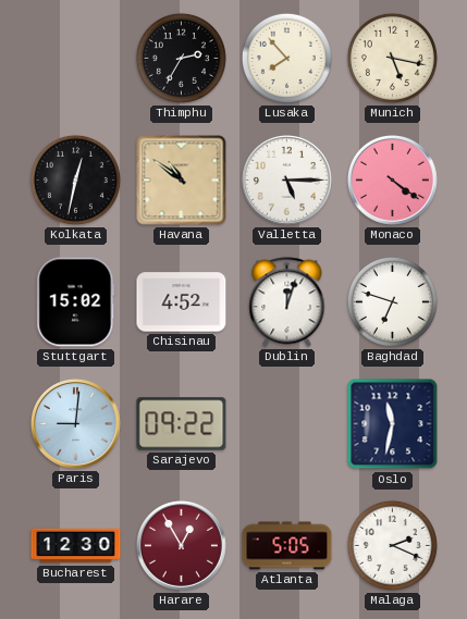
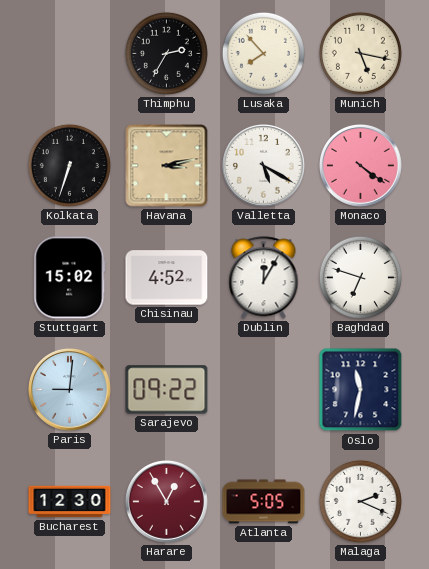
Kolkata: 12:32 -> 6:33
Havana: 10:51 -> 3:13
Valletta: 5:15 -> 5:20
Dublin: 12:03 -> 12:05
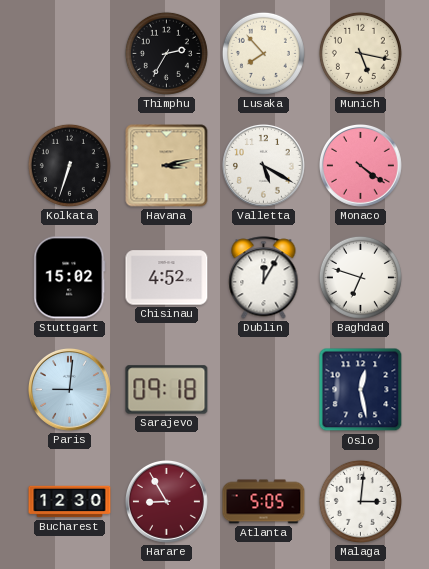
Sarajevo: 09:22 -> 09:18
Oslo: 11:32 -> 12:28
Harare: 12:55 -> 8:55
Malaga: 2:19 -> 3:01
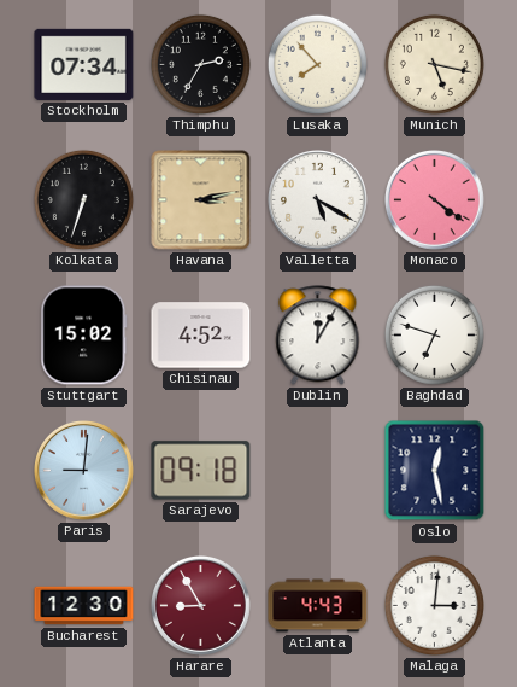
Stockholm: none -> 07:34
Atlanta: 5:05 -> 4:43
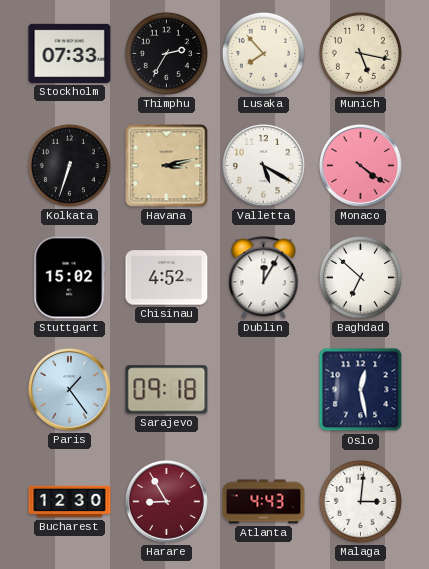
Stockholm: 07:34 -> 07:33
Baghdad: 6:48 -> 6:52
Paris: 9:01 -> 1:24
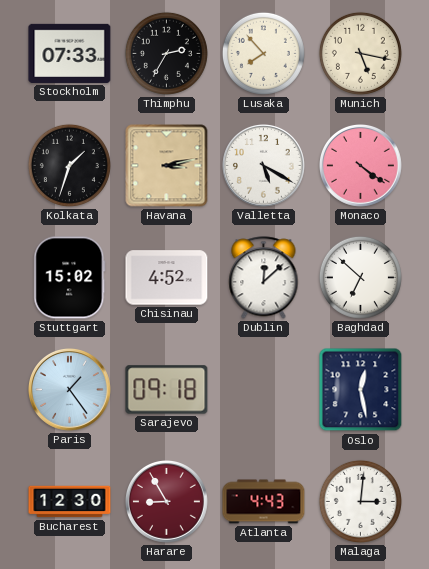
Kolkata: 6:33 -> 1:33
Dublin: 12:05 -> 12:08
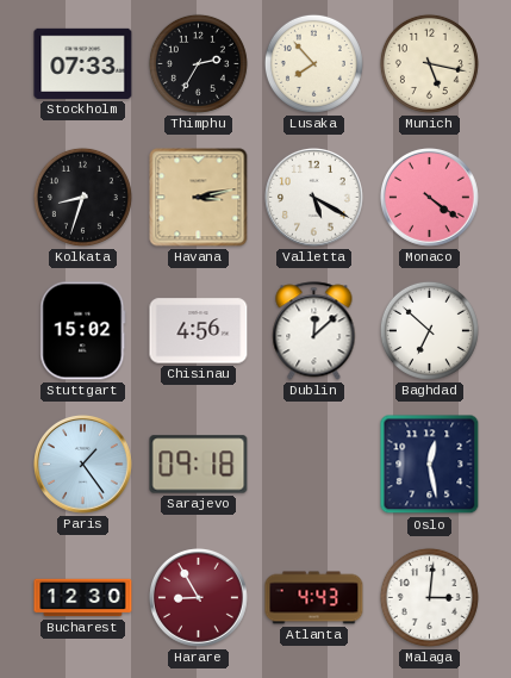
Kolkata: 1:33 -> 8:33
Chisinau: 4:52 -> 4:56
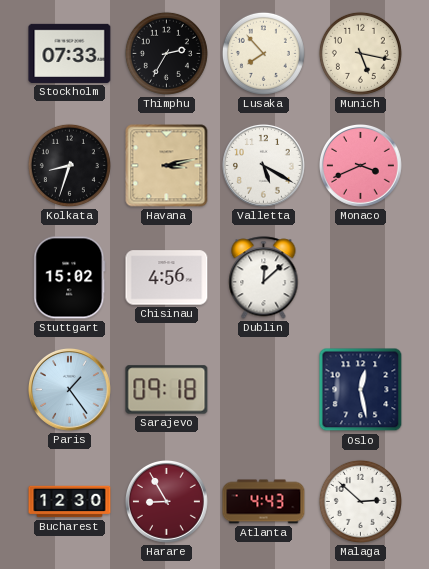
Monaco: 4:21 -> 3:41
Baghdad: 6:52 -> none
Malaga: 3:01 -> 2:52
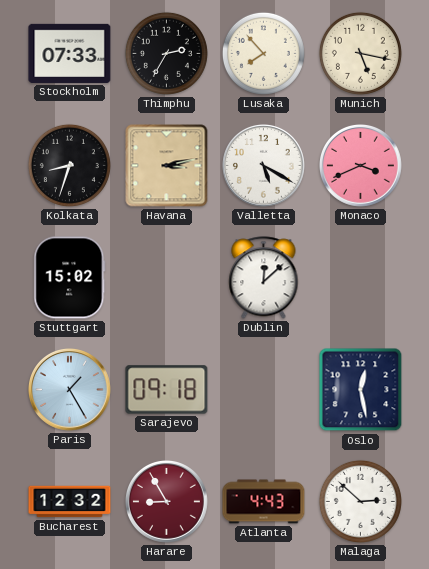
Chisinau: 4:56 -> none
Paris: 1:24 -> 1:25
Bucharest: 12:30 -> 12:32
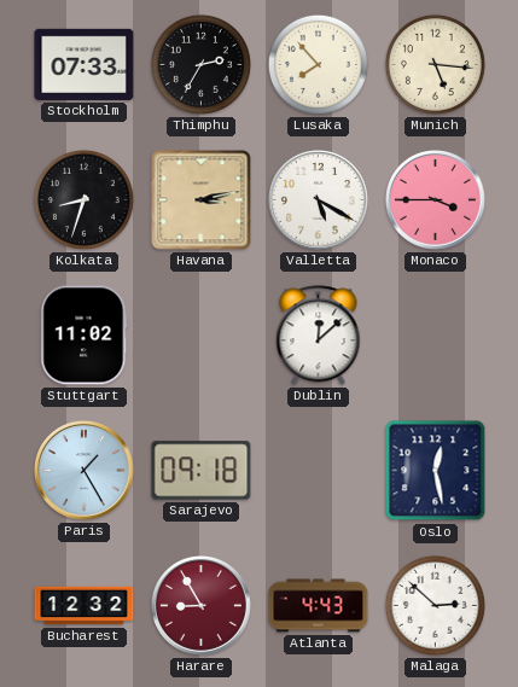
Munich: 5:17 -> 5:16
Monaco: 3:41 -> 3:45
Stuttgart: 15:02 -> 11:02
